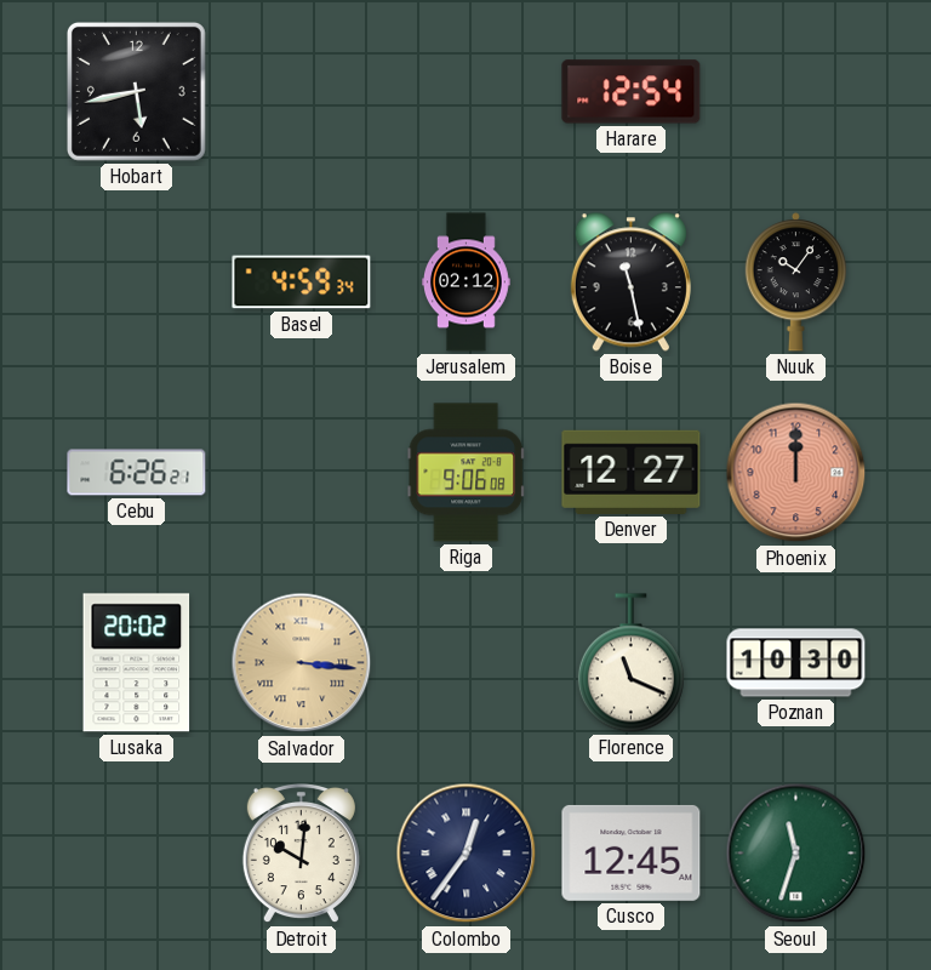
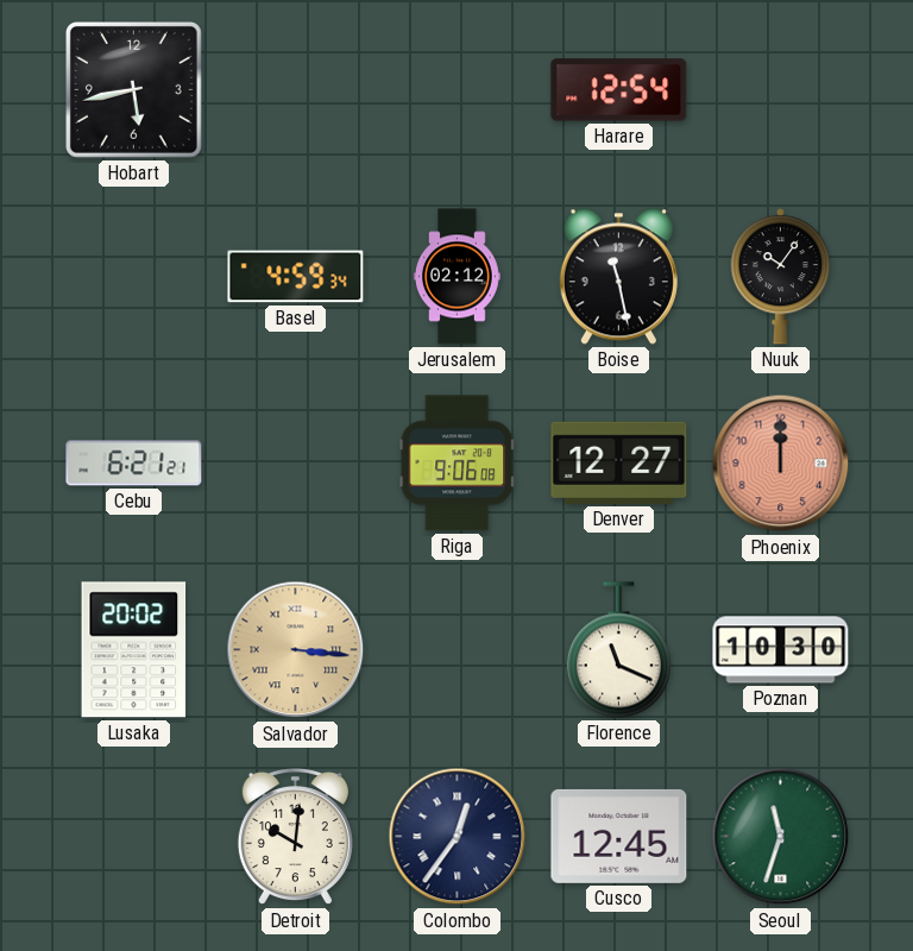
Cebu: 6:26 -> 6:21
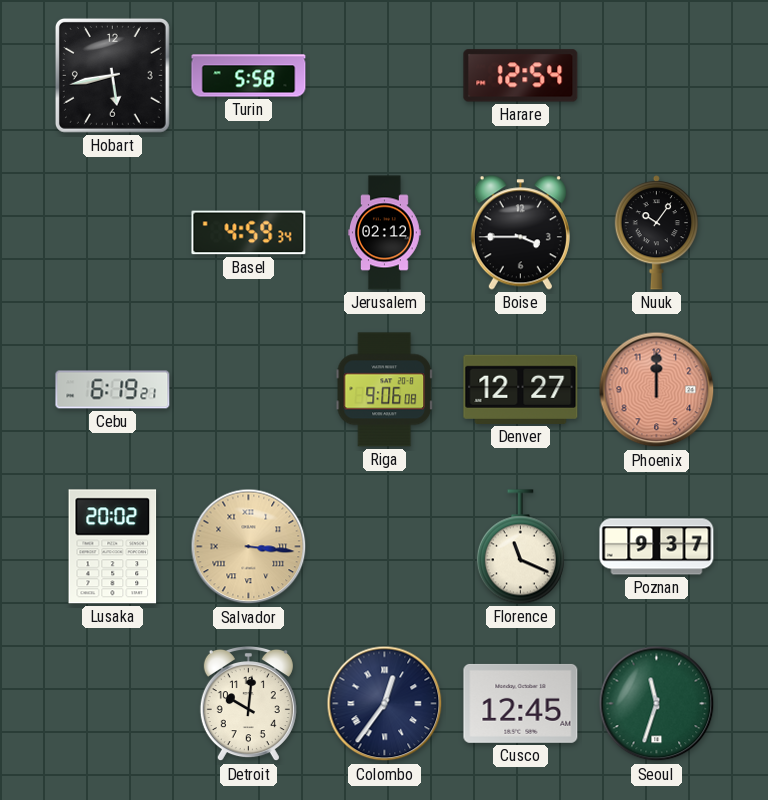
Turin: none -> 5:58
Boise: 11:28 -> 3:45
Cebu: 6:21 -> 6:19
Poznan: 10:30 -> 9:37
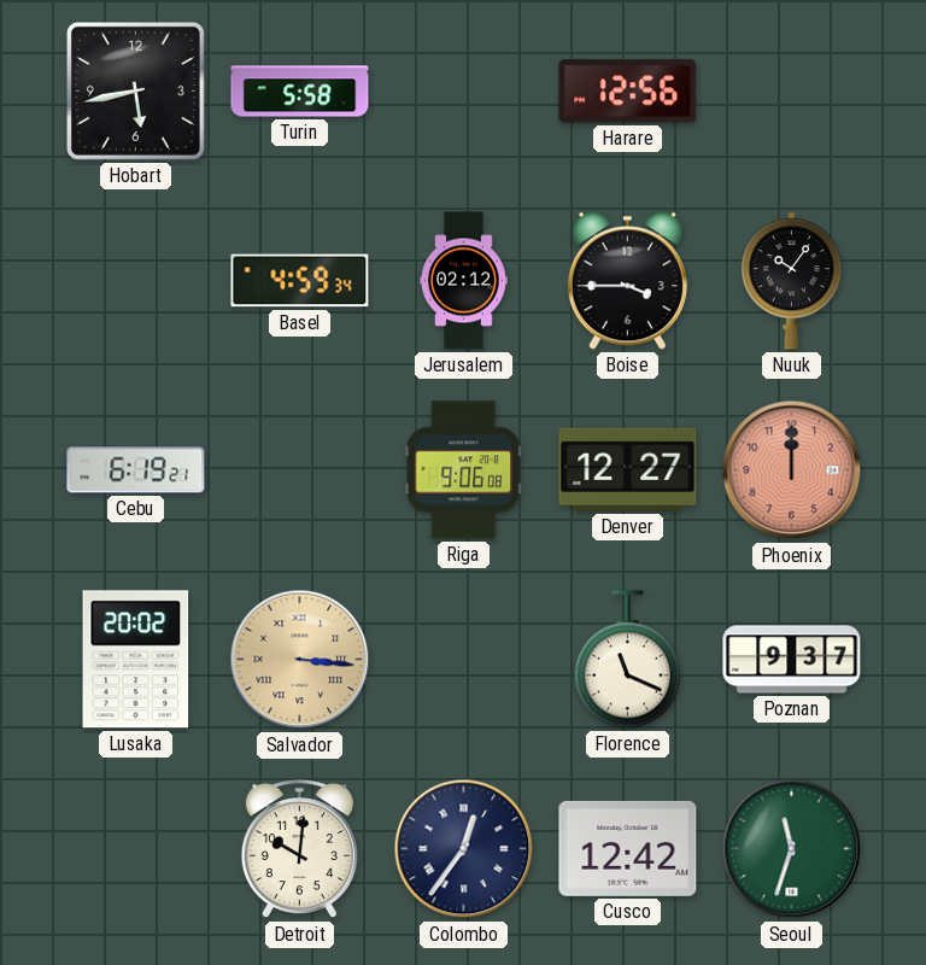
Harare: 12:54 -> 12:56
Cusco: 12:45 -> 12:42
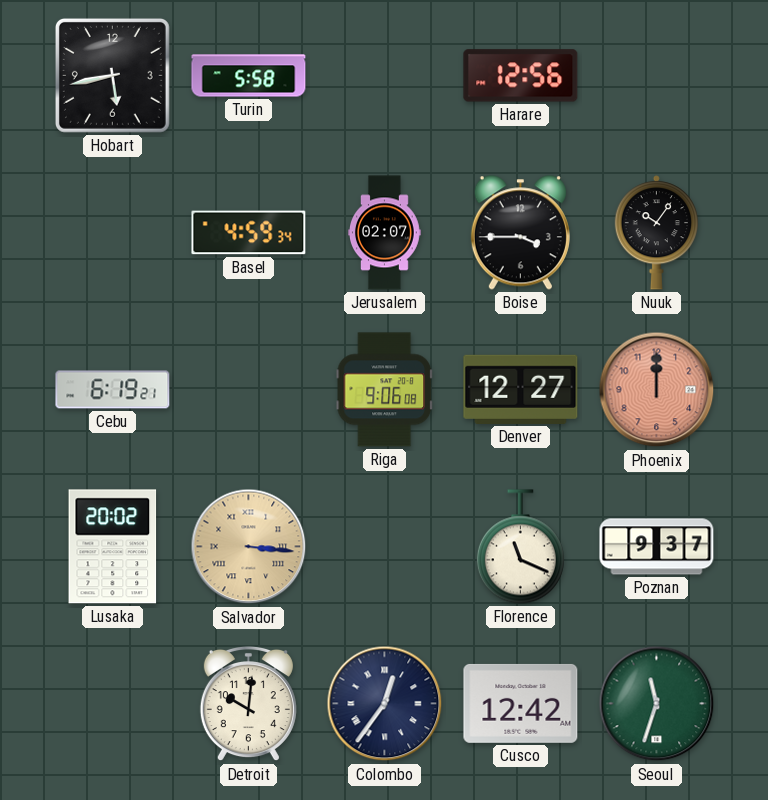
Jerusalem: 02:12 -> 02:07
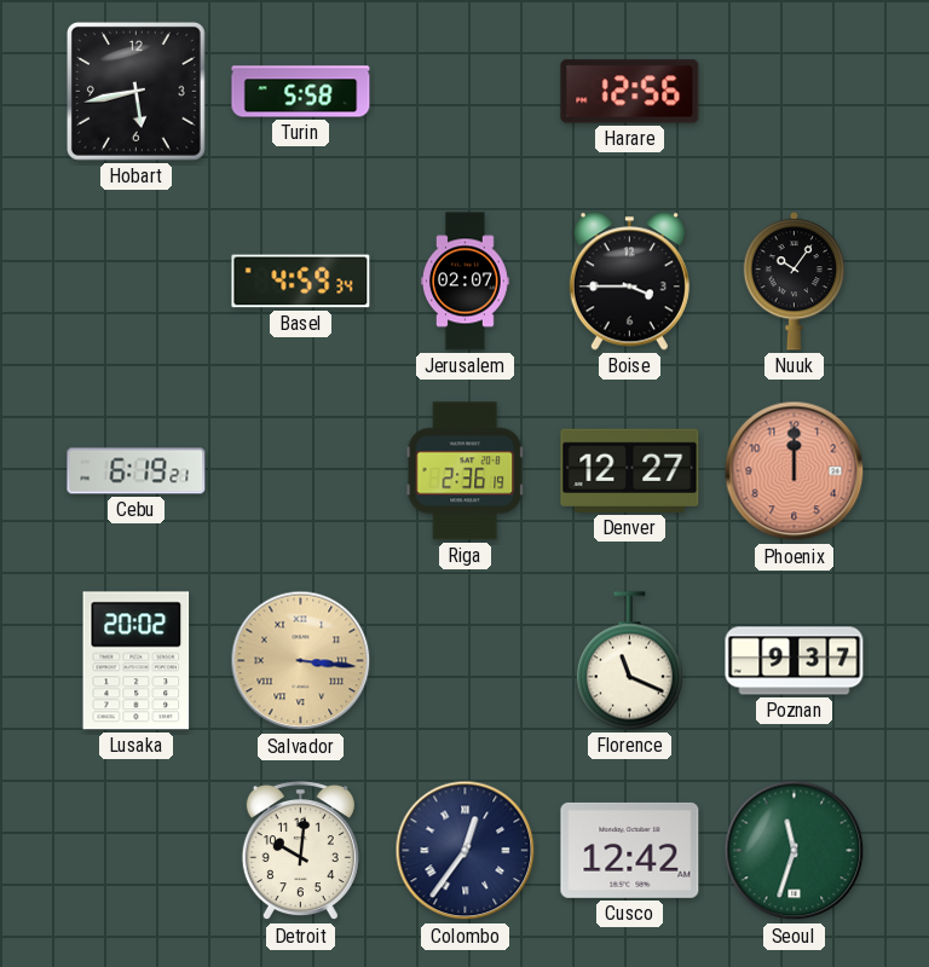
Riga: 9:06 -> 2:36
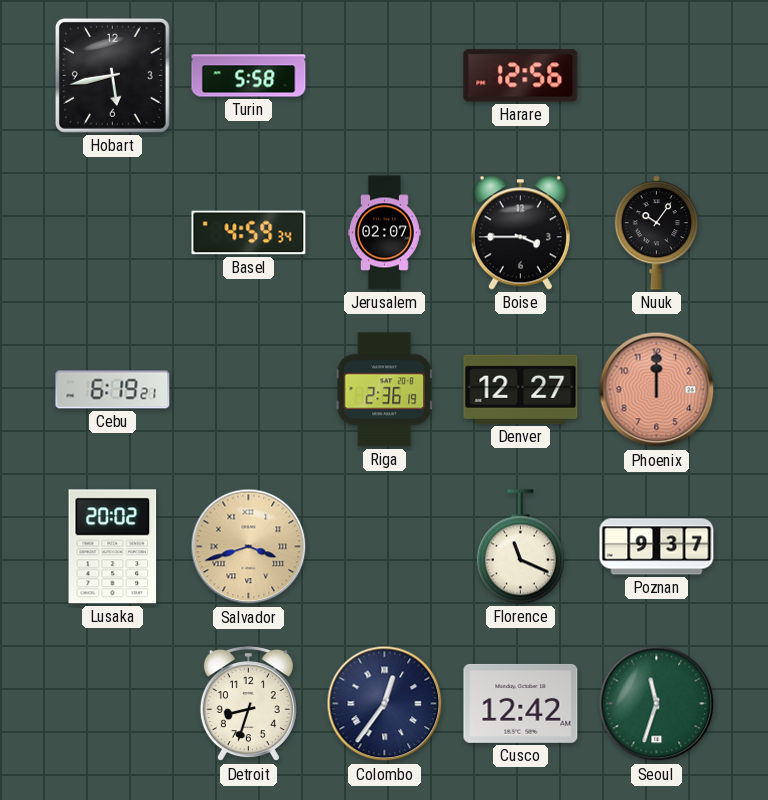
Salvador: 3:16 -> 3:42
Detroit: 10:01 -> 8:33
